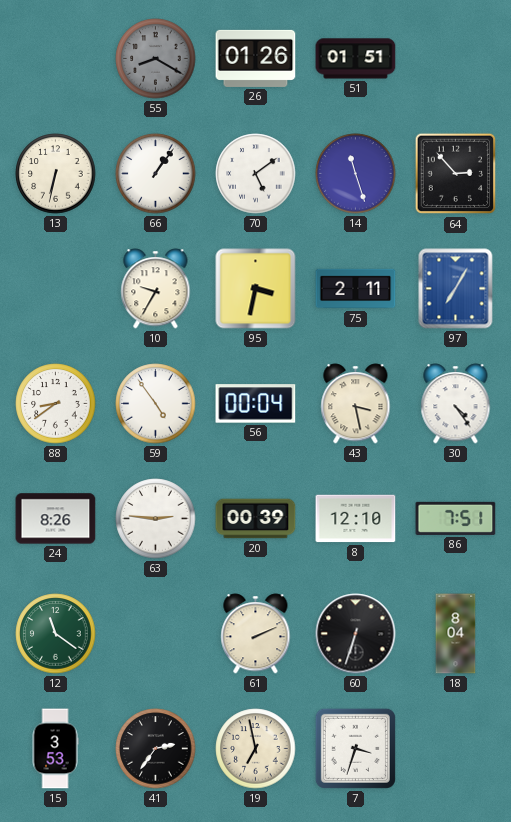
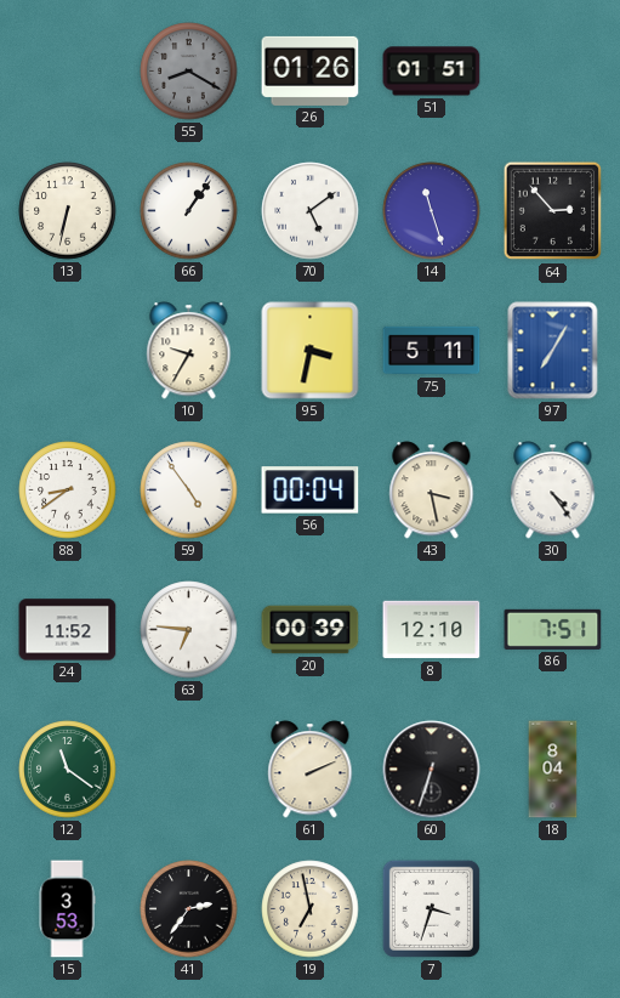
75: 2:11 -> 5:11
24: 8:26 -> 11:52
63: 2:46 -> 6:46
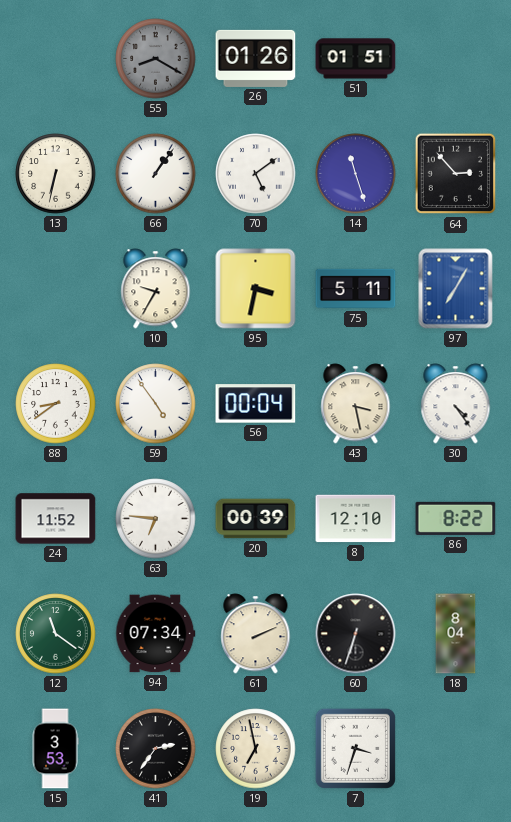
86: 7:51 -> 8:22
94: none -> 07:34
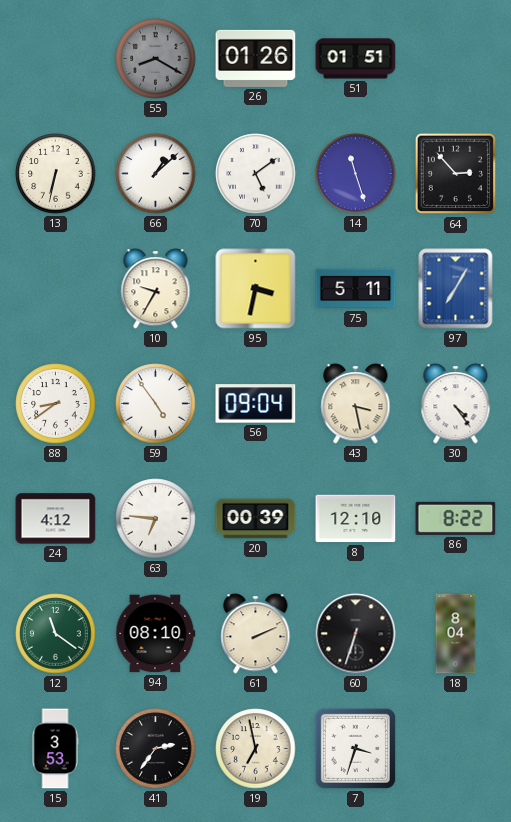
66: 1:06 -> 1:08
56: 00:04 -> 09:04
24: 11:52 -> 4:12
94: 07:34 -> 08:10
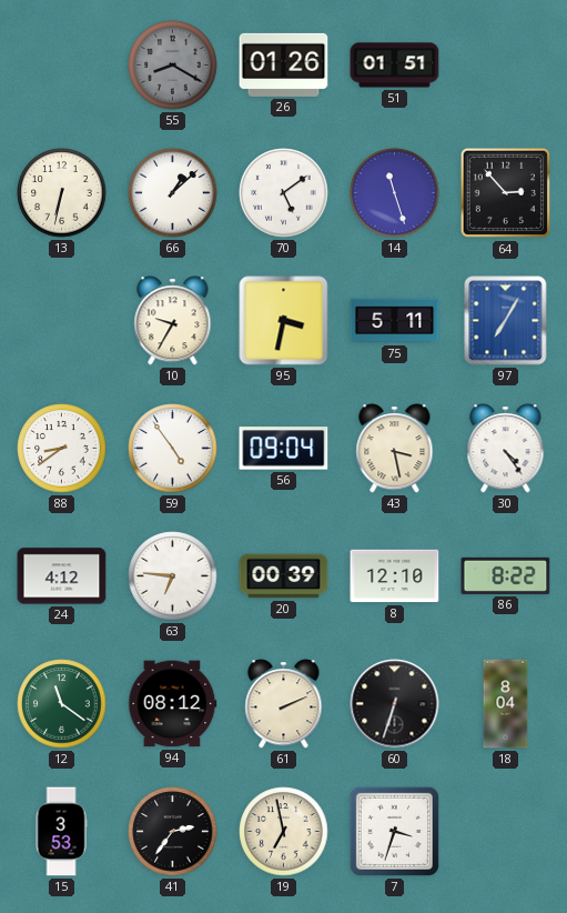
94: 08:10 -> 08:12
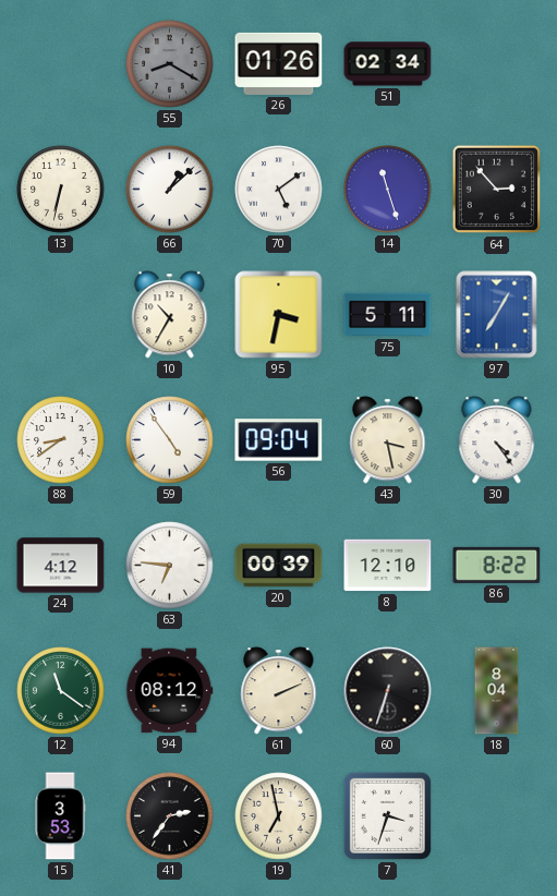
51: 01:51 -> 02:34
10: 9:35 -> 10:35
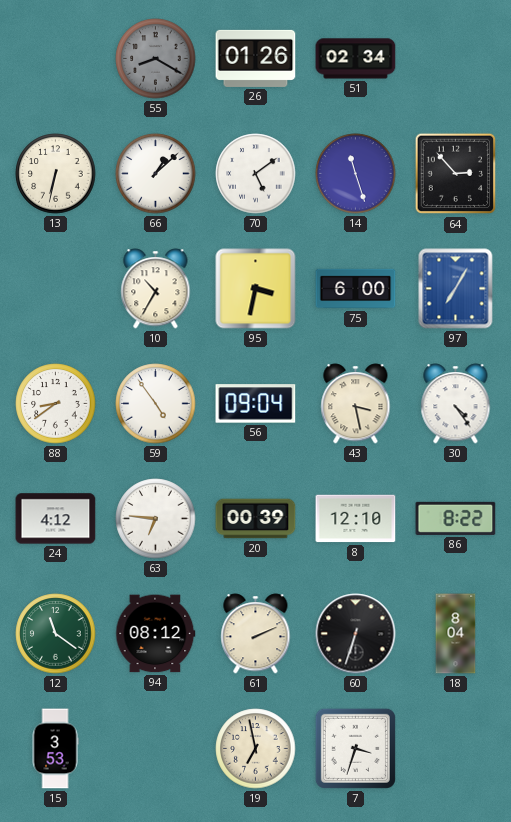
75: 5:11 -> 6:00
41: 2:36 -> none
